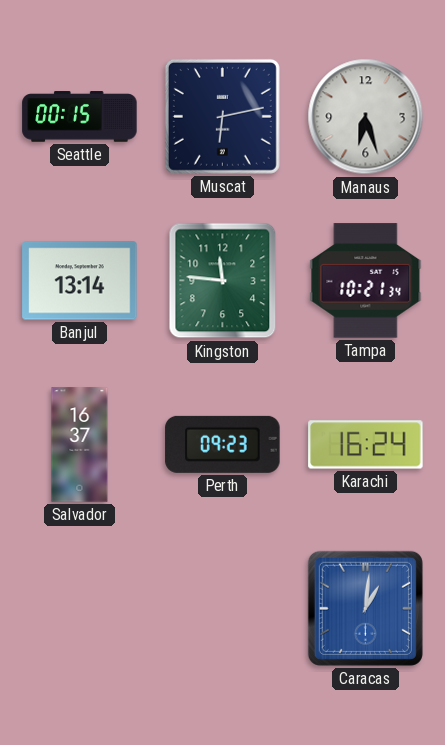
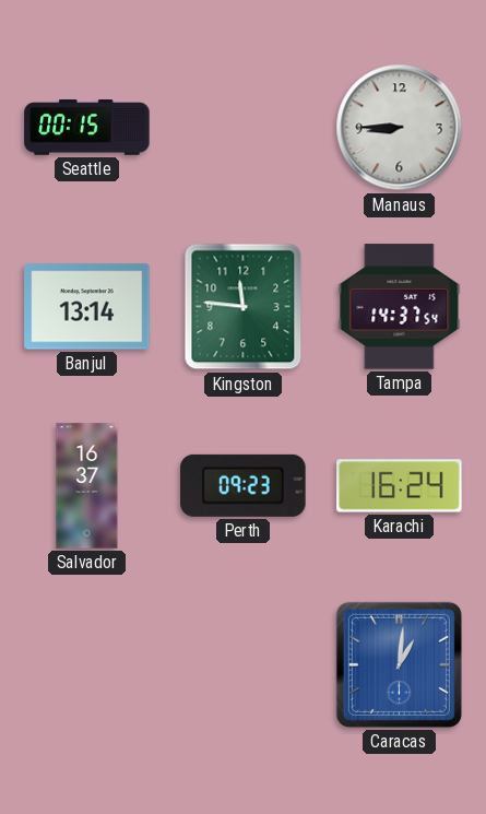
Muscat: 6:13 -> none
Manaus: 6:27 -> 8:45
Tampa: 10:21 -> 14:37
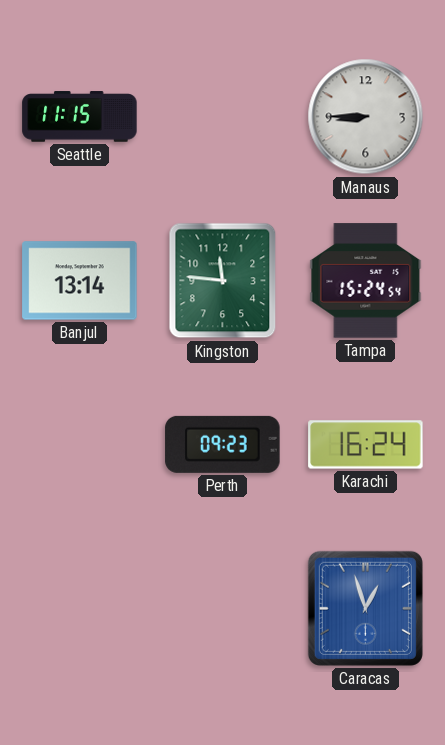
Seattle: 00:15 -> 11:15
Tampa: 14:37 -> 15:24
Salvador: 16:37 -> none
Caracas: 1:01 -> 12:57
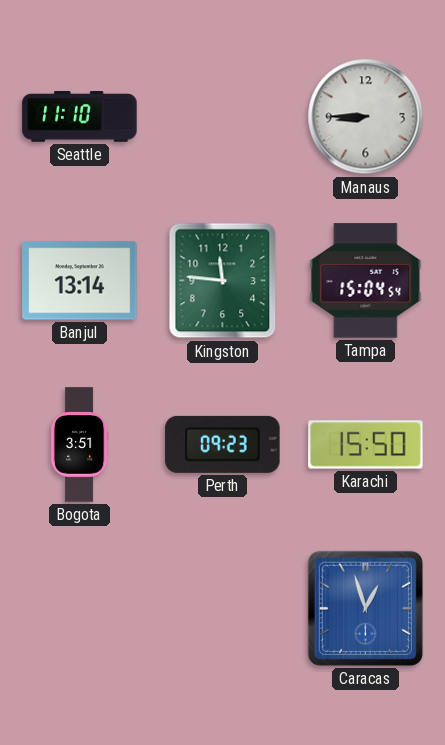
Seattle: 11:15 -> 11:10
Tampa: 15:24 -> 15:04
Bogota: none -> 3:51
Karachi: 16:24 -> 15:50
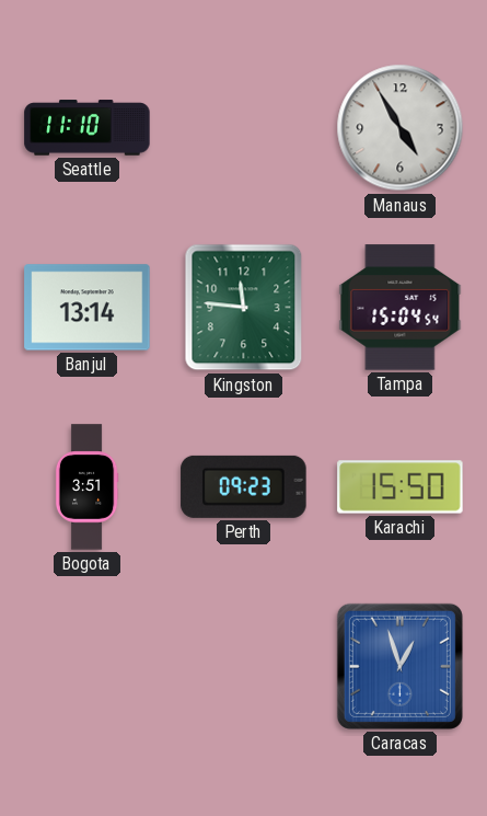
Manaus: 8:45 -> 4:55
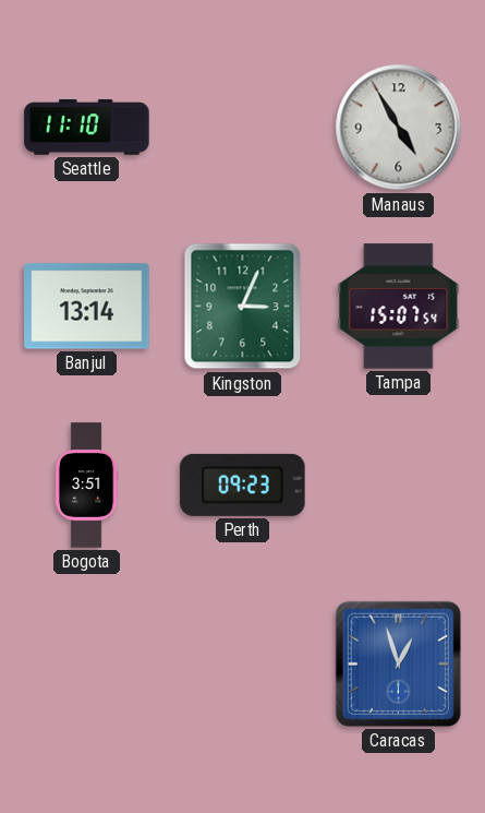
Kingston: 11:46 -> 3:04
Tampa: 15:04 -> 15:07
Karachi: 15:50 -> none
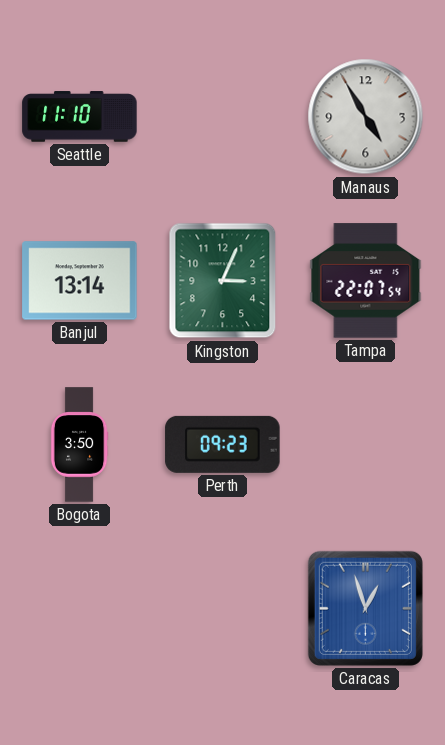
Tampa: 15:07 -> 22:07
Bogota: 3:51 -> 3:50
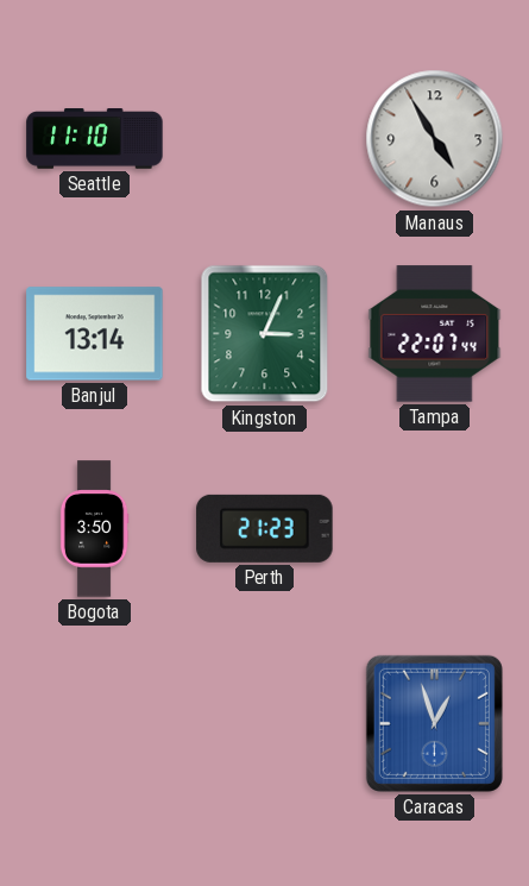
Tampa: 22:07:54 -> 22:07:44
Perth: 09:23 -> 21:23
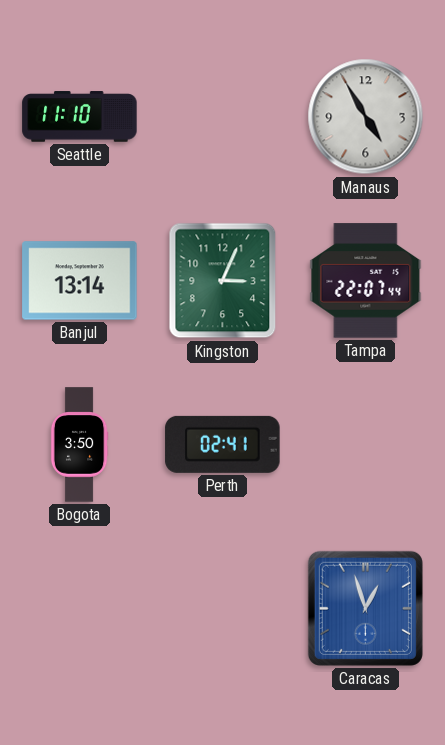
Perth: 21:23 -> 02:41
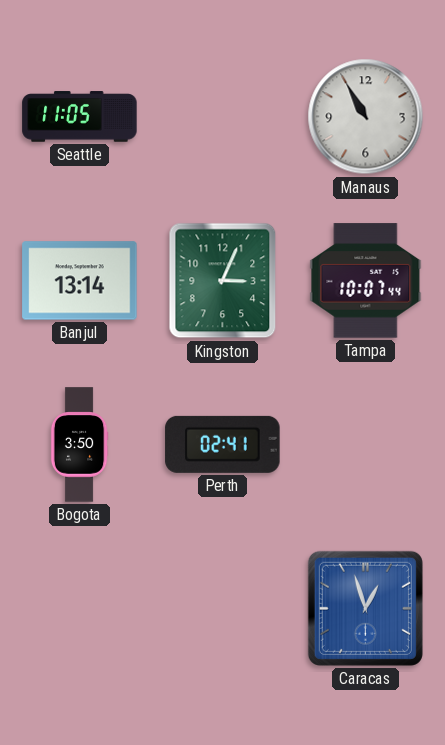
Seattle: 11:10 -> 11:05
Manaus: 4:55 -> 10:55
Tampa: 22:07 -> 10:07
